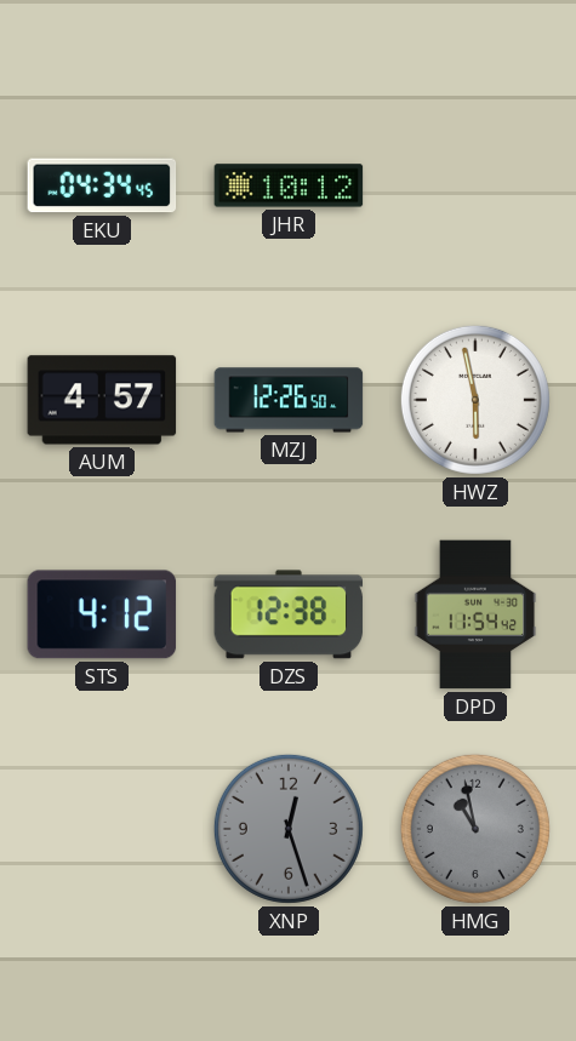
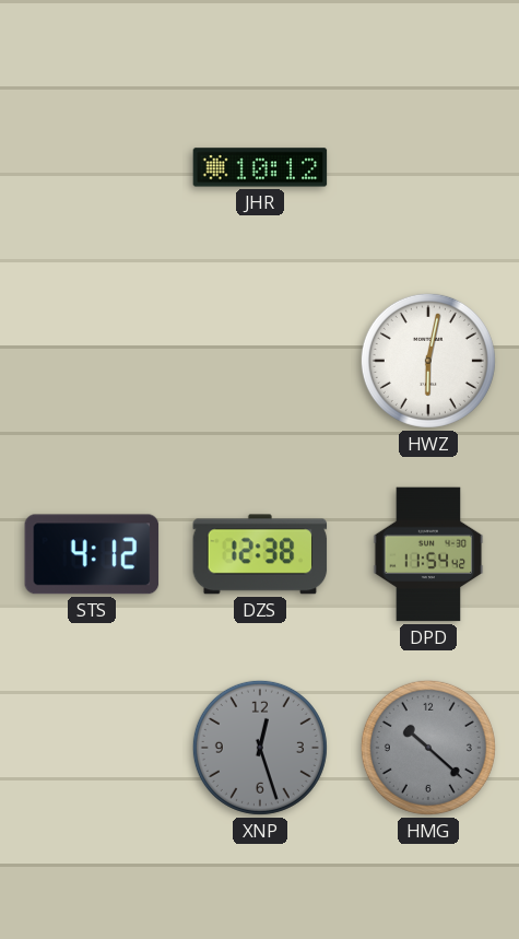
EKU: 04:34 -> none
AUM: 4:57 -> none
MZJ: 12:26 -> none
HWZ: 5:58 -> 6:02
HMG: 10:58 -> 10:22
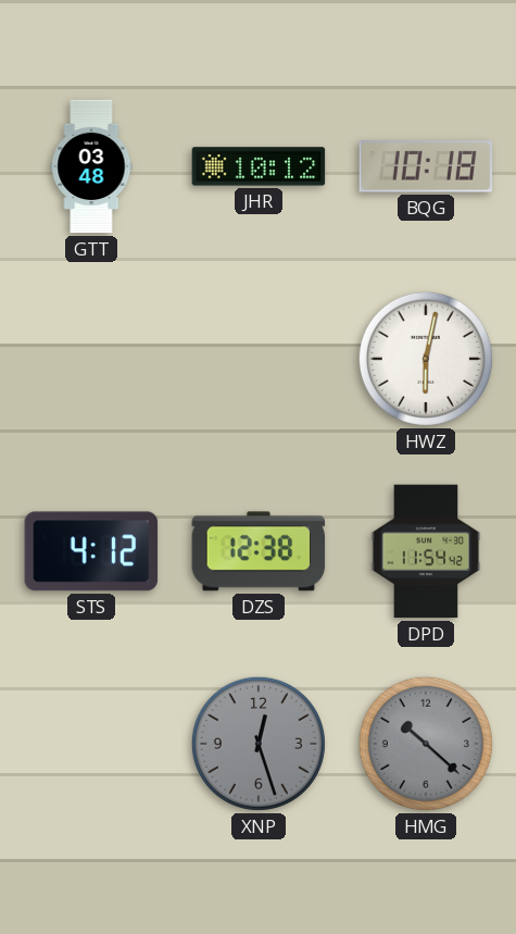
GTT: none -> 03:48
BQG: none -> 10:18
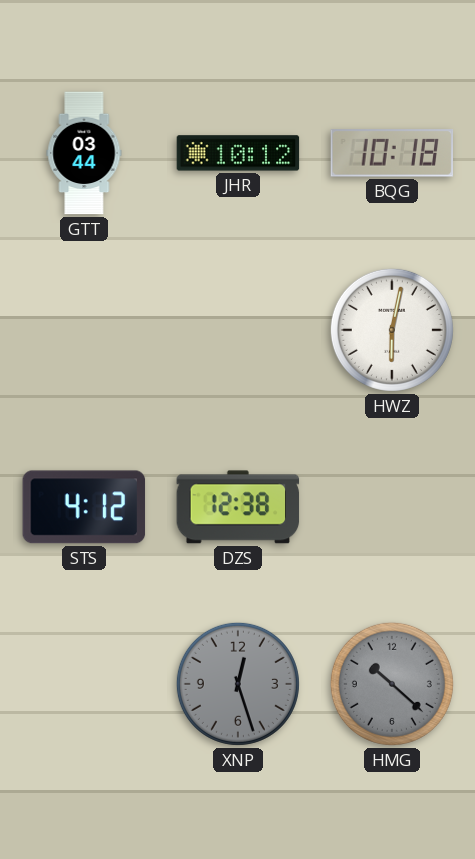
GTT: 03:48 -> 03:44
DPD: 11:54 -> none
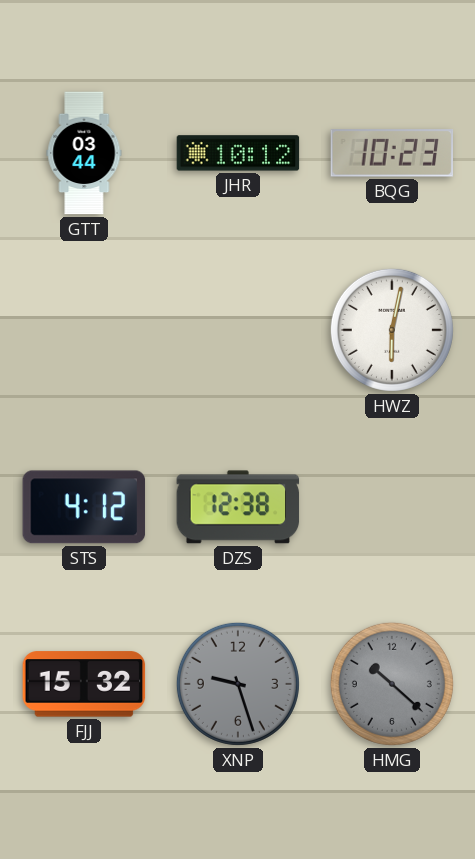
BQG: 10:18 -> 10:23
FJJ: none -> 15:32
XNP: 12:27 -> 9:27
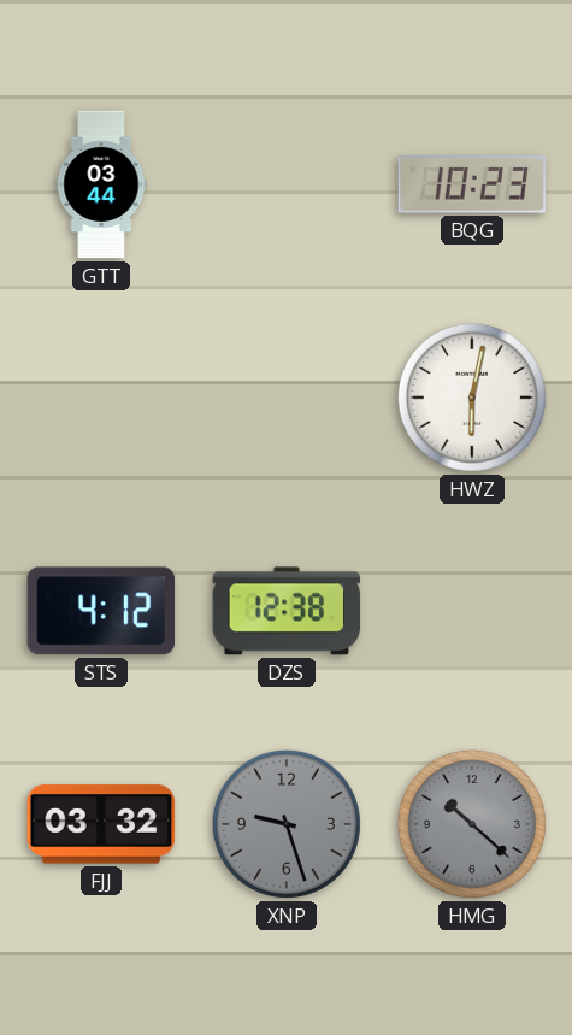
JHR: 10:12 -> none
FJJ: 15:32 -> 03:32
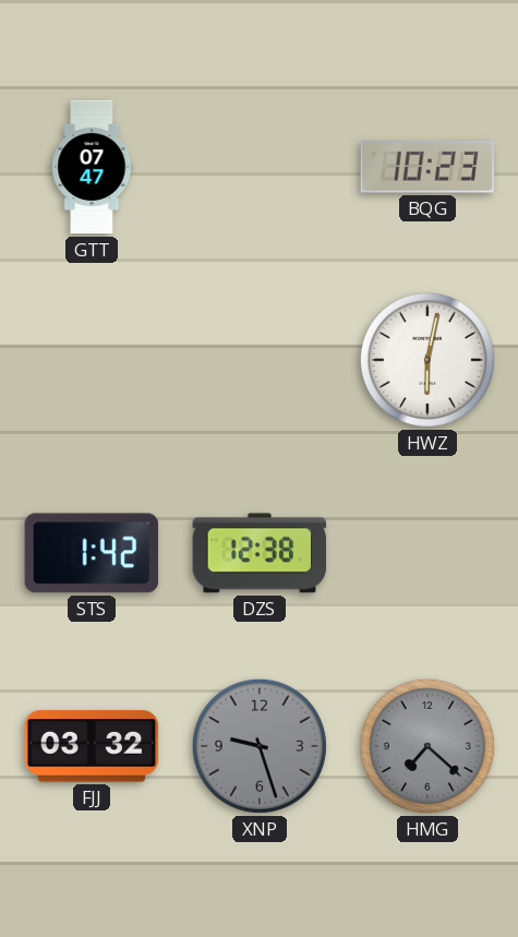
GTT: 03:44 -> 07:47
STS: 4:12 -> 1:42
HMG: 10:22 -> 7:22
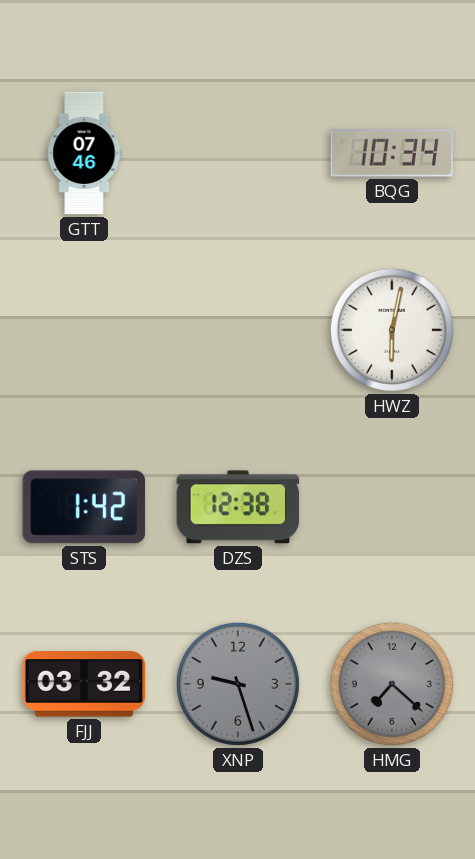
GTT: 07:47 -> 07:46
BQG: 10:23 -> 10:34
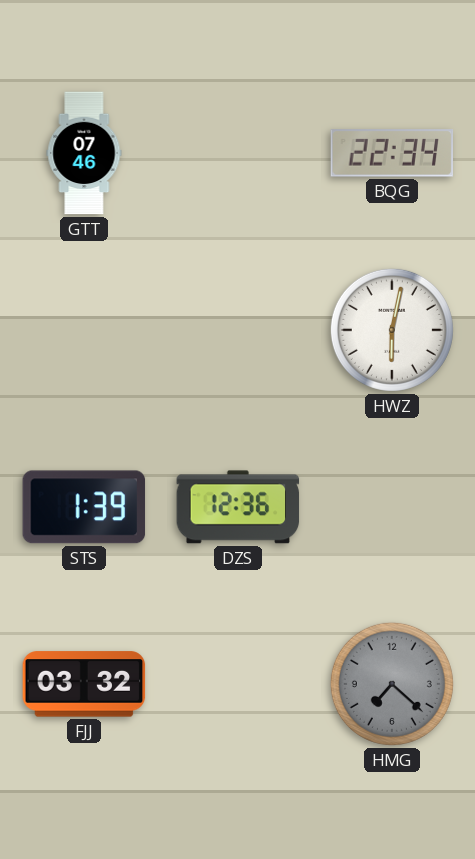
BQG: 10:34 -> 22:34
STS: 1:42 -> 1:39
DZS: 12:38 -> 12:36
XNP: 9:27 -> none
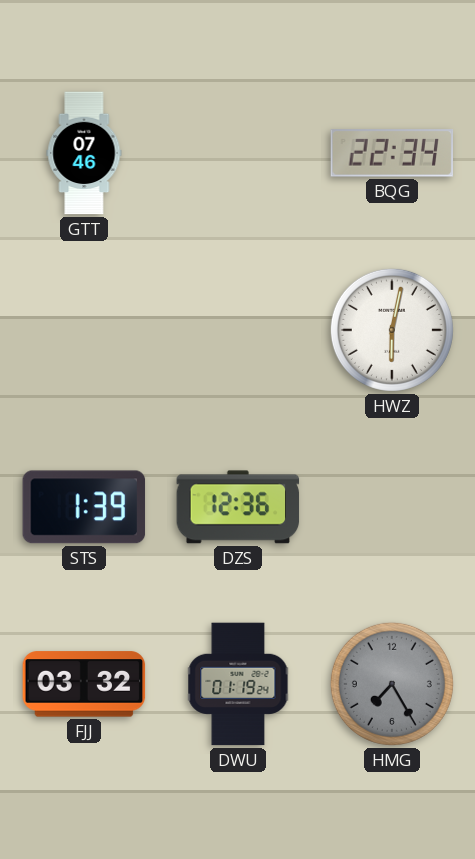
DWU: none -> 01:19
HMG: 7:22 -> 7:25
